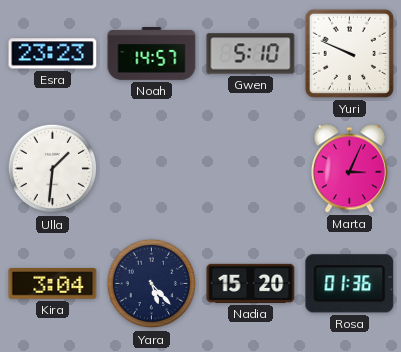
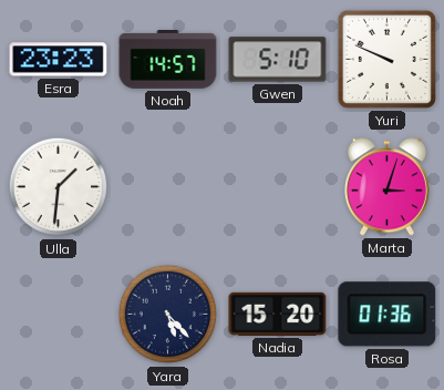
Marta: 3:04 -> 3:03
Kira: 3:04 -> none
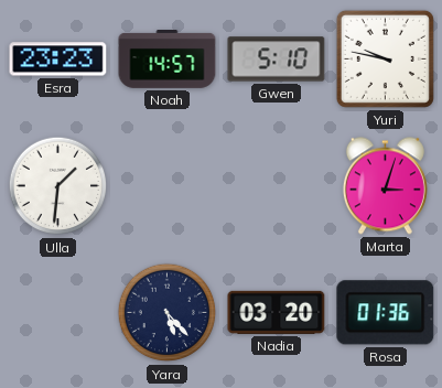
Yuri: 9:49 -> 9:47
Nadia: 15:20 -> 03:20
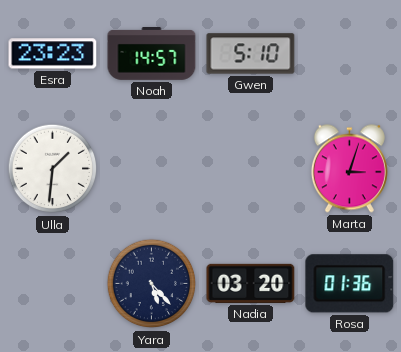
Yuri: 9:47 -> none
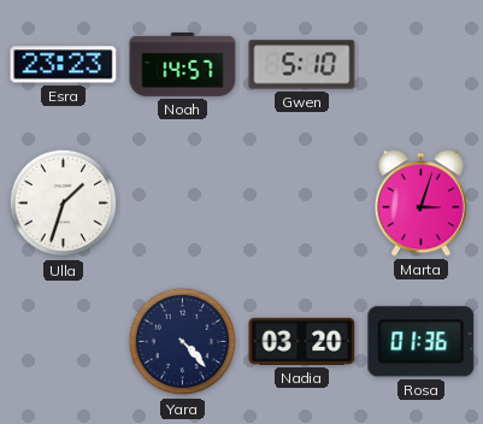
Ulla: 1:31 -> 1:33
Yara: 5:23 -> 4:23
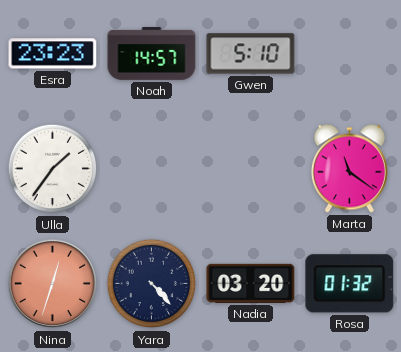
Ulla: 1:33 -> 1:36
Marta: 3:03 -> 11:21
Nina: none -> 12:33
Rosa: 01:36 -> 01:32
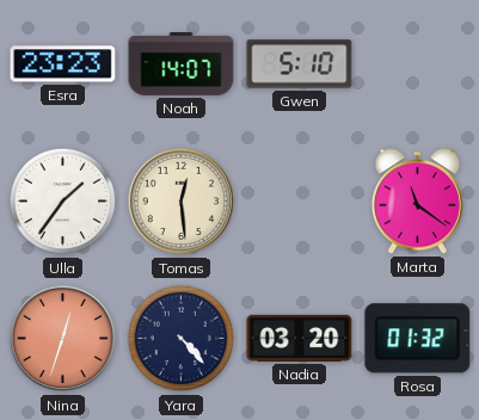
Noah: 14:57 -> 14:07
Tomas: none -> 12:29
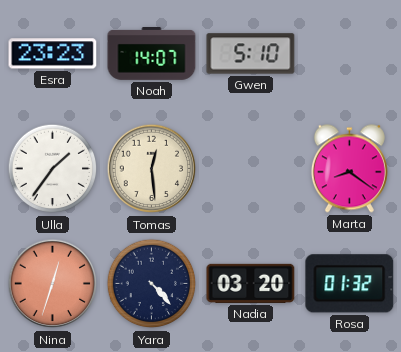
Marta: 11:21 -> 8:21
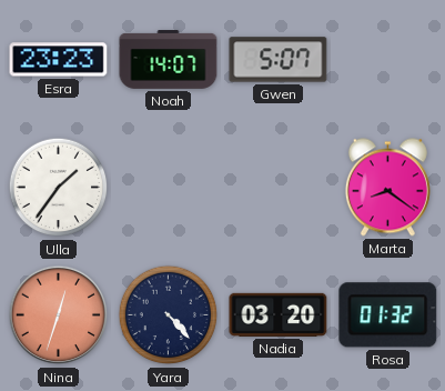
Gwen: 5:10 -> 5:07
Tomas: 12:29 -> none
